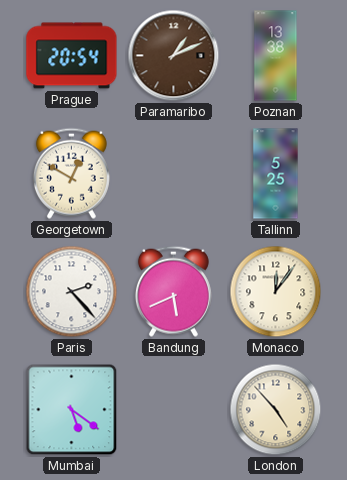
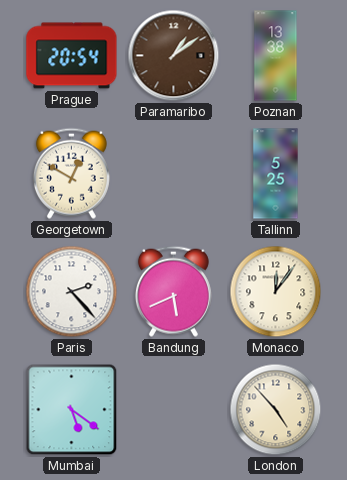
Paramaribo: 1:11 -> 1:09
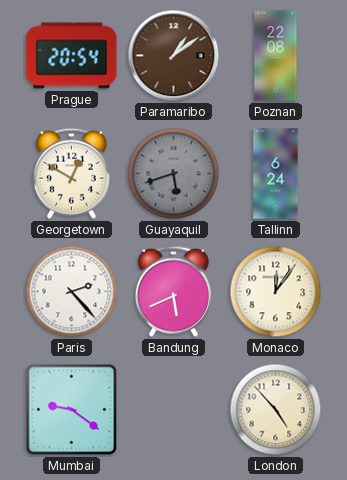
Poznan: 13:38 -> 22:08
Guayaquil: none -> 5:42
Tallinn: 5:25 -> 6:24
Mumbai: 5:21 -> 9:21
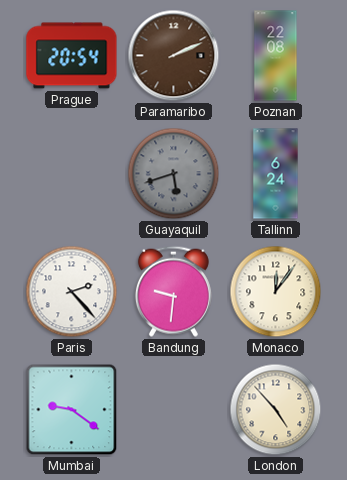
Paramaribo: 1:09 -> 2:11
Georgetown: 12:50 -> none
Bandung: 5:41 -> 9:31
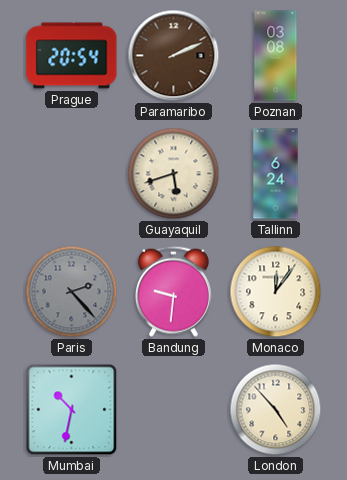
Poznan: 22:08 -> 03:08
Guayaquil dial: grey -> cream
Paris dial: white -> grey
Mumbai: 9:21 -> 10:32
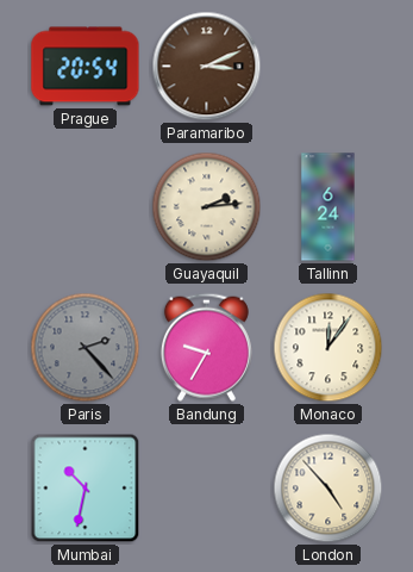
Paramaribo: 2:11 -> 3:11
Poznan: 03:08 -> none
Guayaquil: 5:42 -> 2:14
Bandung: 9:31 -> 9:35
